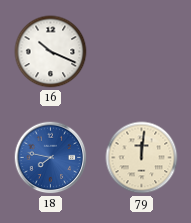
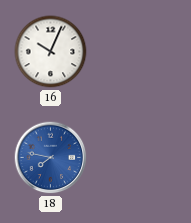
16: 10:19 -> 10:04
79: 12:01 -> none
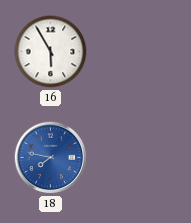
16: 10:04 -> 5:55
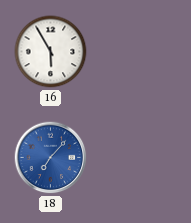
18: 7:47 -> 7:07
